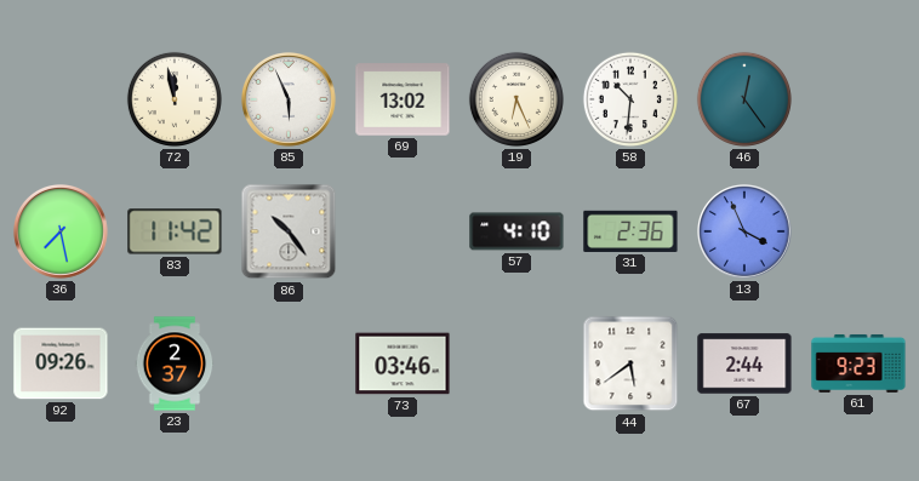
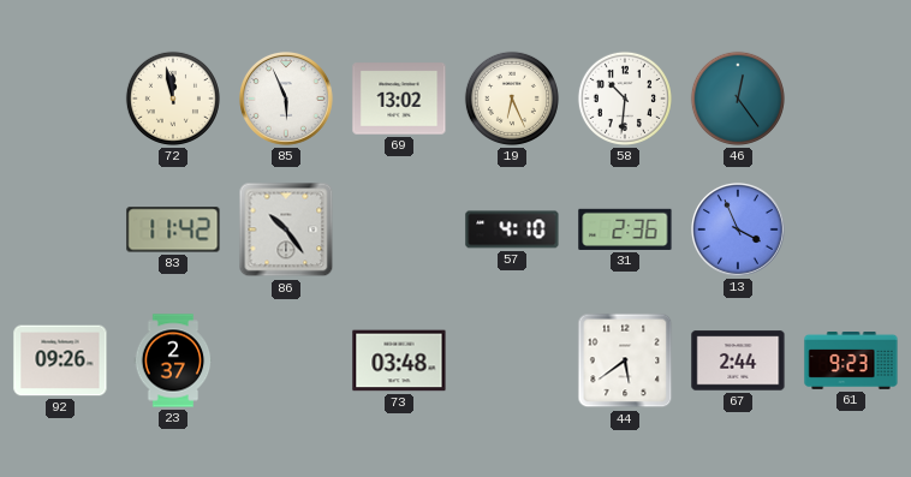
36: 7:28 -> none
73: 03:46 -> 03:48
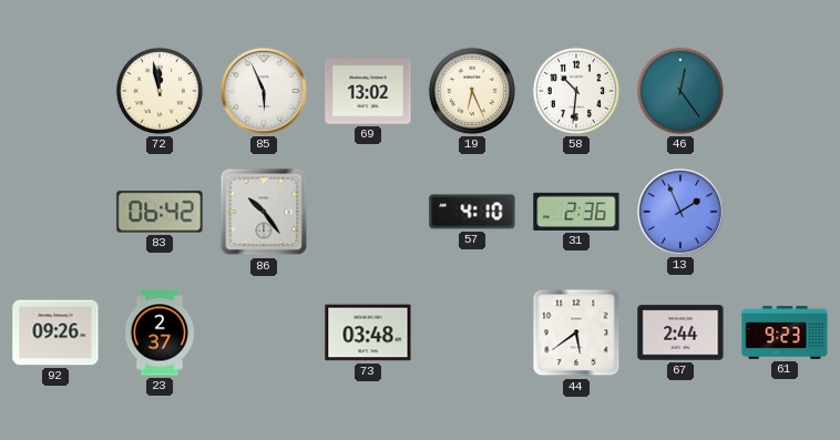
83: 11:42 -> 06:42
13: 3:56 -> 1:56
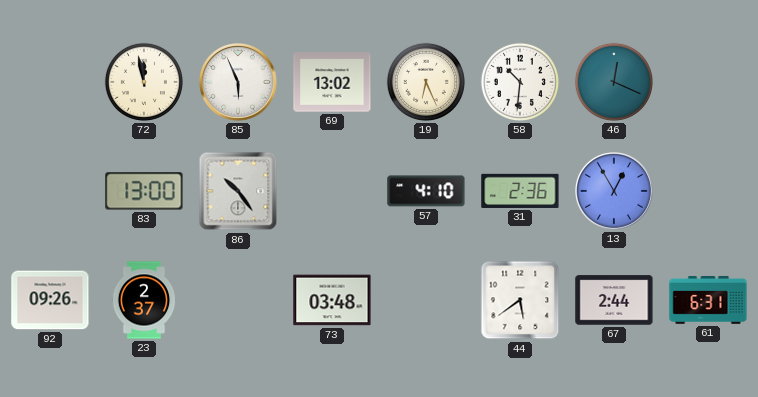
46: 12:24 -> 12:19
83: 06:42 -> 13:00
13: 1:56 -> 12:55
61: 9:23 -> 6:31
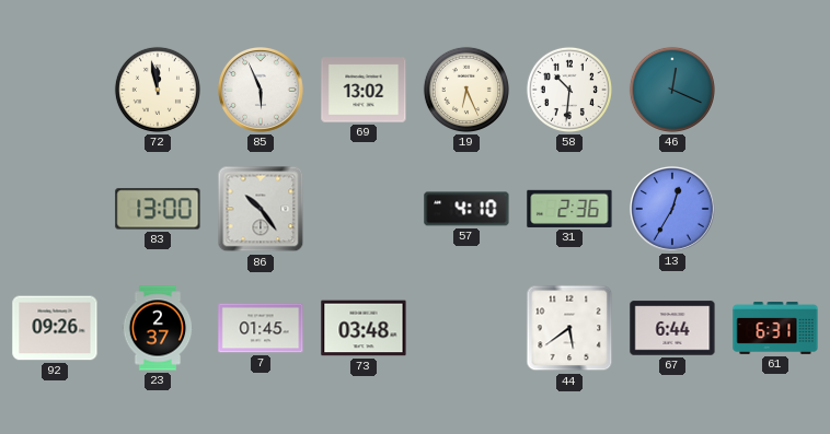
13: 12:55 -> 12:35
7: none -> 01:45
67: 2:44 -> 6:44
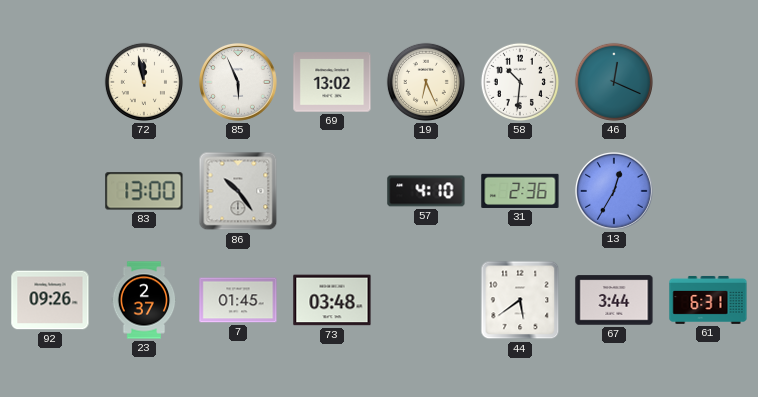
67: 6:44 -> 3:44
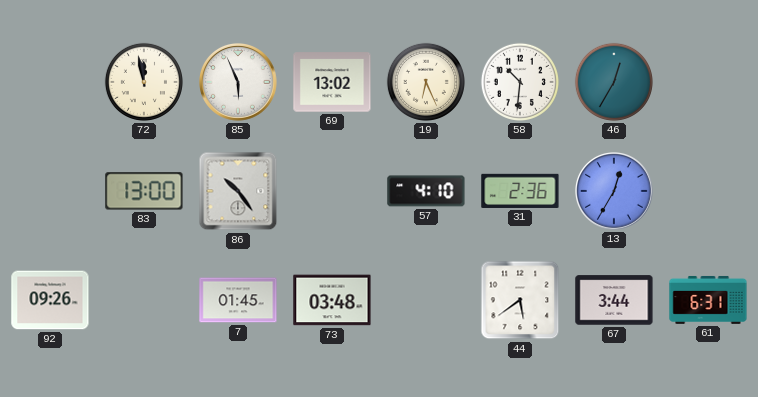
46: 12:19 -> 12:35
23: 2:37 -> none
